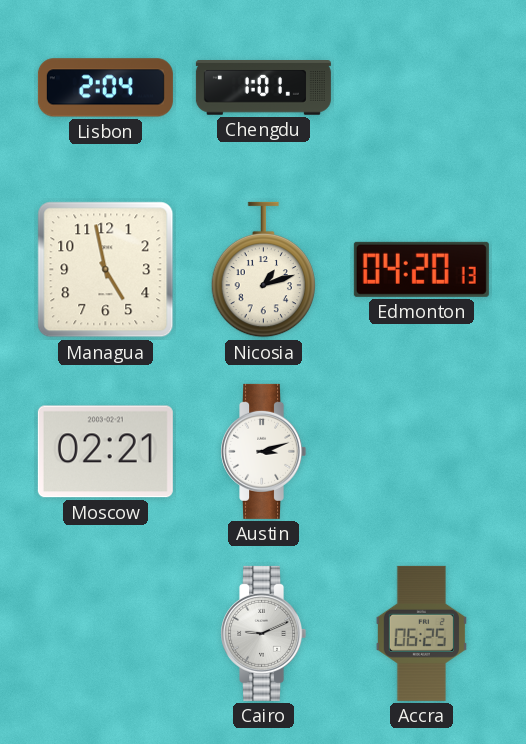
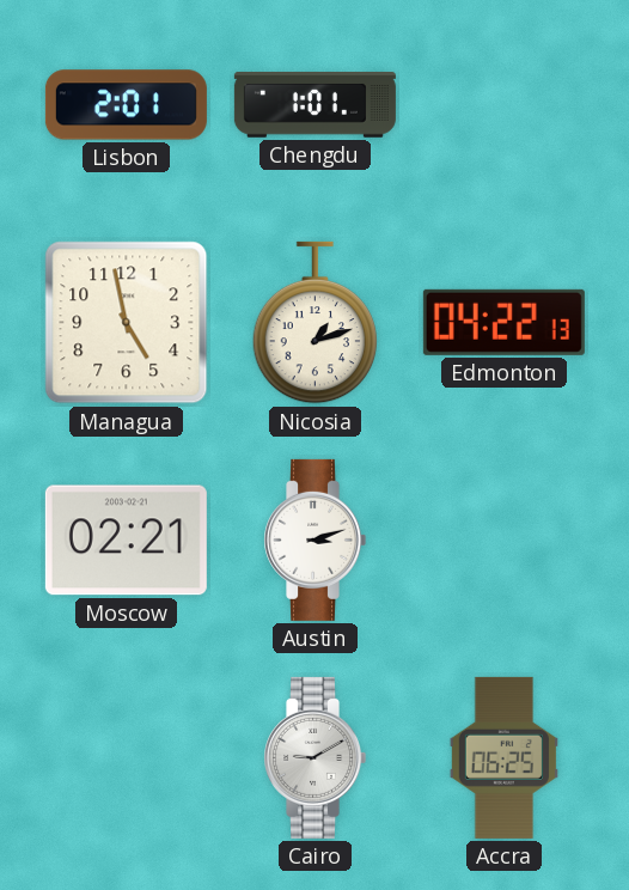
Lisbon: 2:04 -> 2:01
Edmonton: 04:20 -> 04:22
Cairo: 9:11 -> 9:10
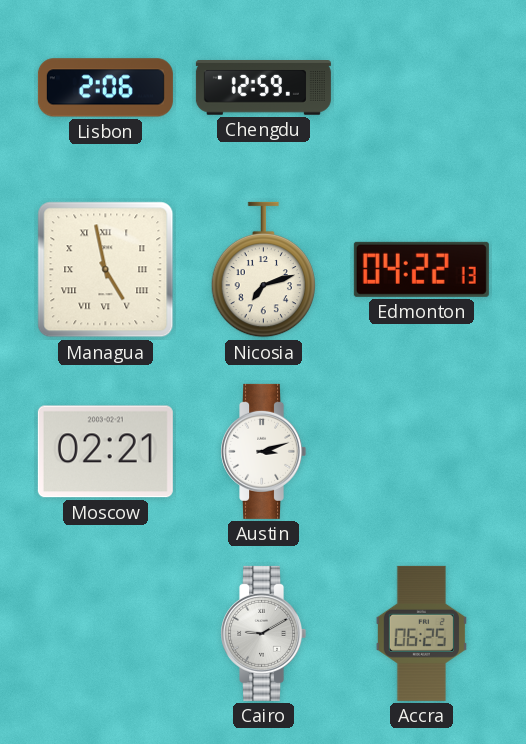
Lisbon: 2:01 -> 2:06
Chengdu: 1:01 -> 12:59
Managua numerals: Arabic -> Roman
Nicosia: 1:12 -> 7:12
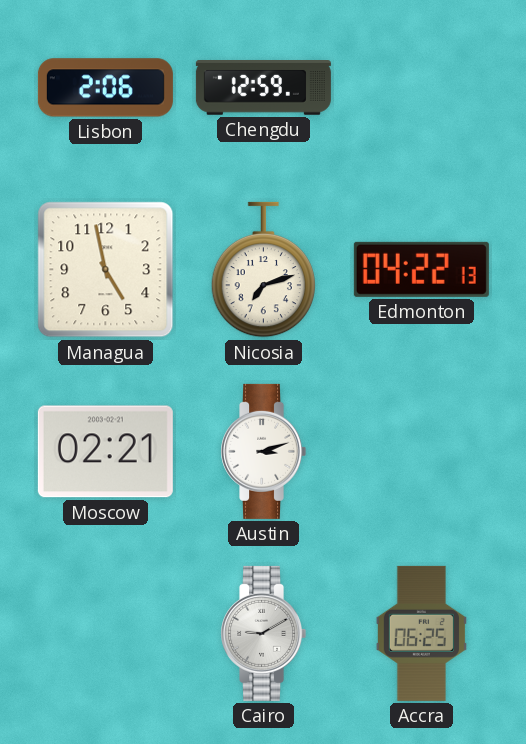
Managua numerals: Roman -> Arabic
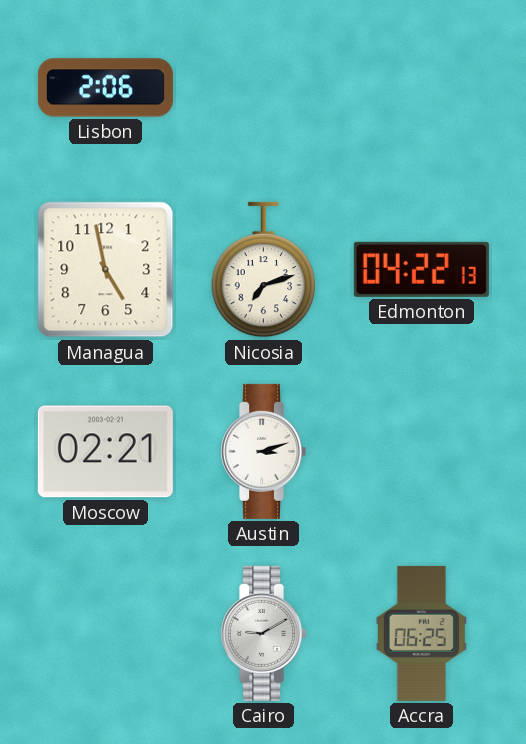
Chengdu: 12:59 -> none
